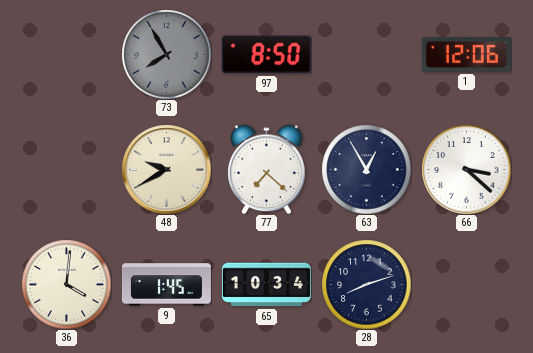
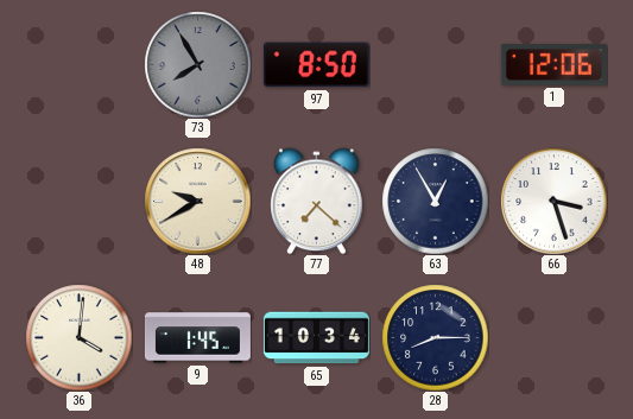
66: 3:22 -> 3:27
28: 8:12 -> 8:15
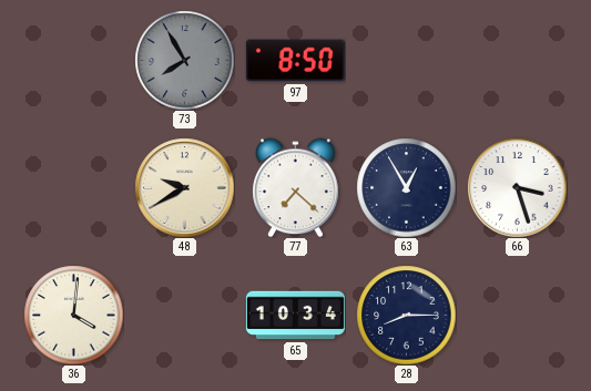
1: 12:06 -> none
9: 1:45 -> none
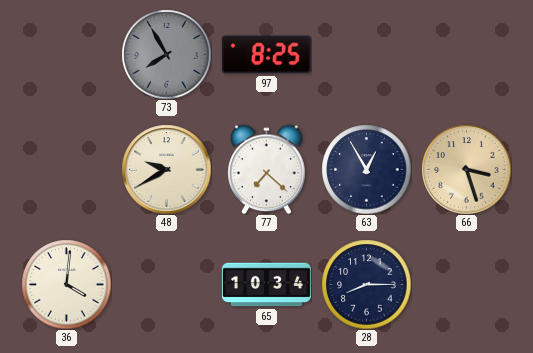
97: 8:50 -> 8:25
66 dial: white -> champagne
